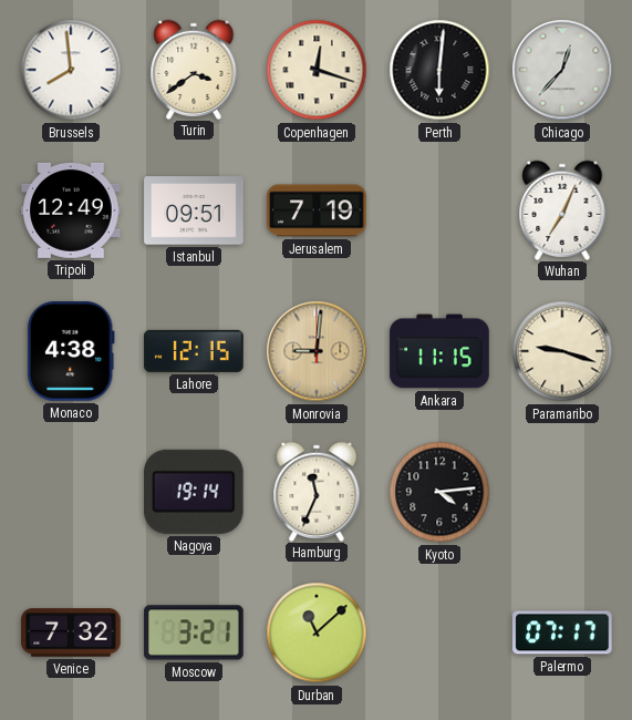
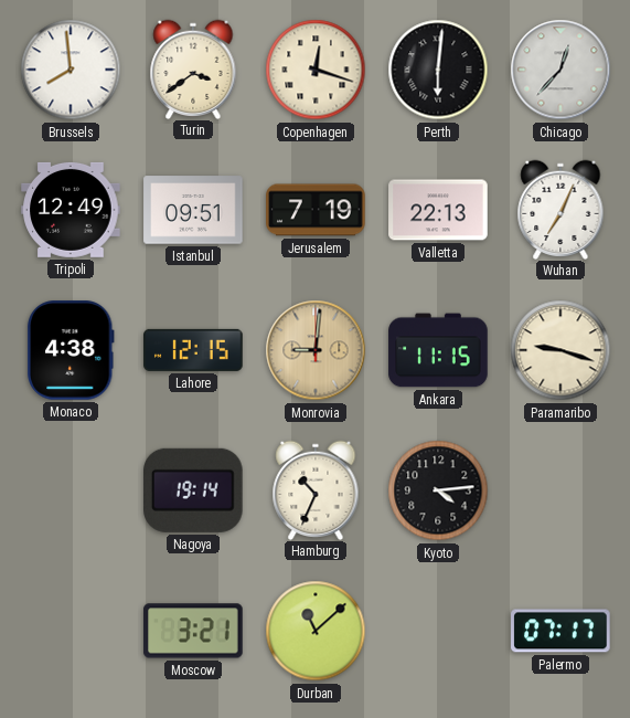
Valletta: none -> 22:13
Hamburg: 11:34 -> 10:34
Venice: 7:32 -> none
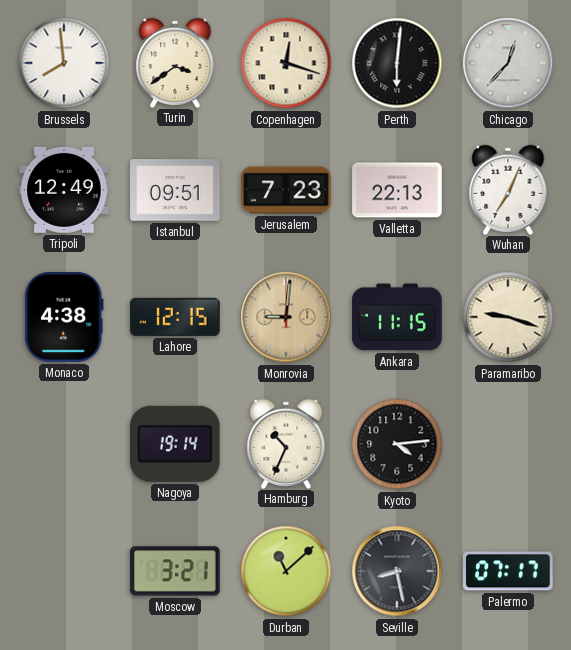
Jerusalem: 7:19 -> 7:23
Seville: none -> 8:28
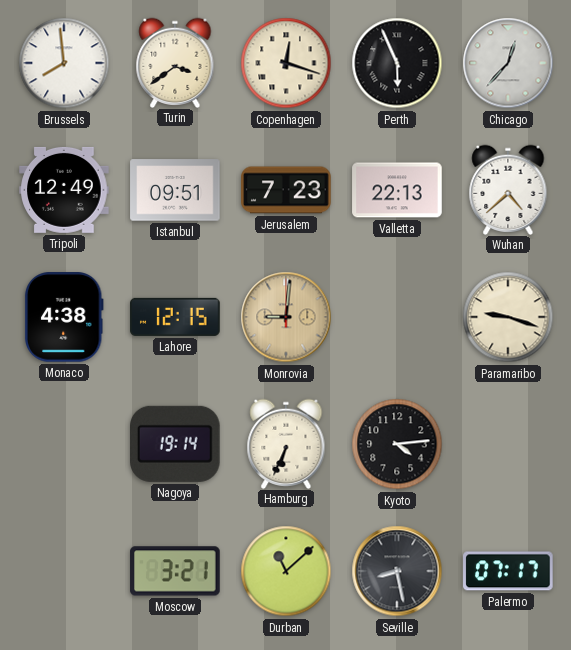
Perth: 6:01 -> 5:56
Wuhan: 7:04 -> 4:38
Ankara: 11:15 -> none
Hamburg: 10:34 -> 6:34
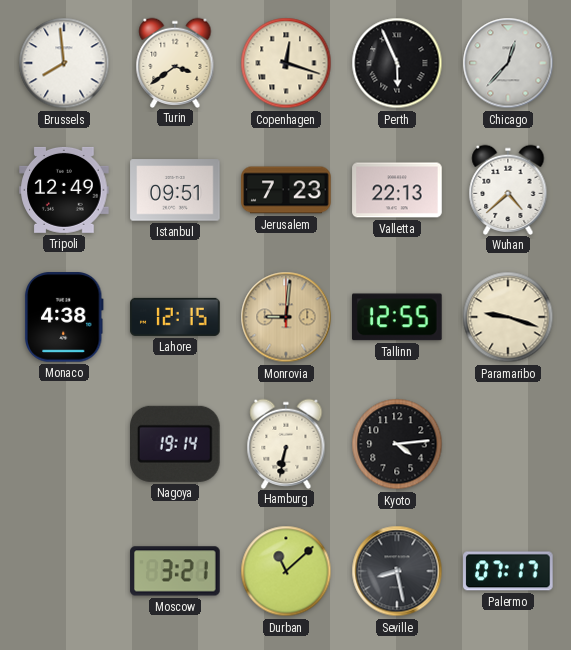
Tallinn: none -> 12:55
Hamburg: 6:34 -> 6:32
